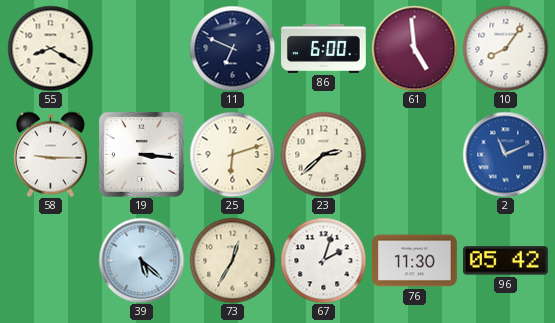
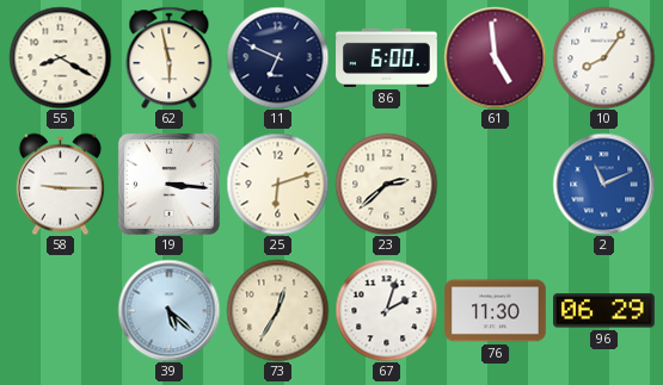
62: none -> 5:58
96: 05:42 -> 06:29
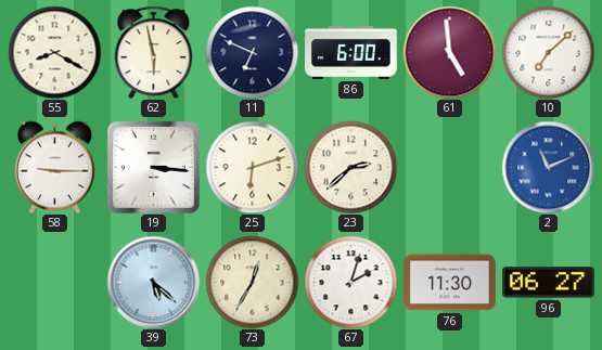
10: 8:06 -> 7:08
96: 06:29 -> 06:27
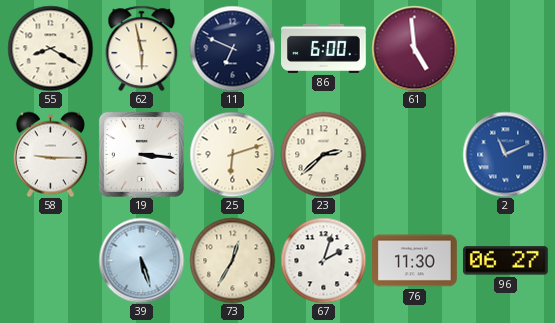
10: 7:08 -> none
39: 5:22 -> 5:27
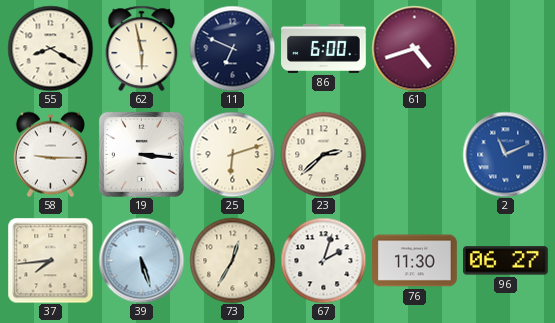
61: 4:59 -> 4:42
37: none -> 7:44
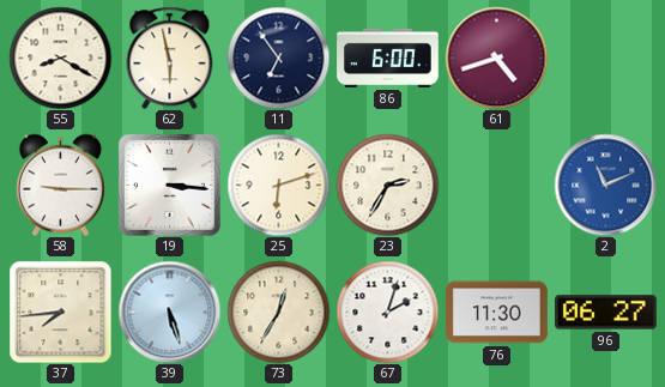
11: 6:49 -> 6:54
23: 2:38 -> 2:35
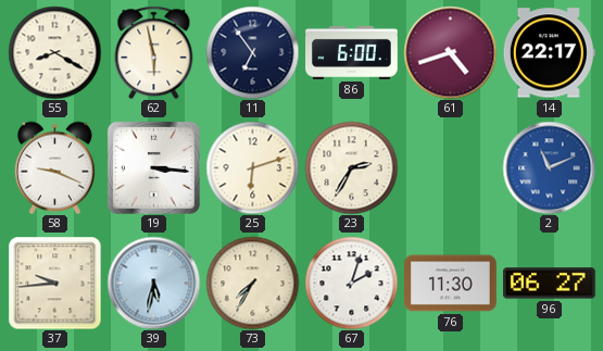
14: none -> 22:17
58: 9:15 -> 9:19
37: 7:44 -> 9:44
39: 5:27 -> 5:32
73: 12:35 -> 7:35
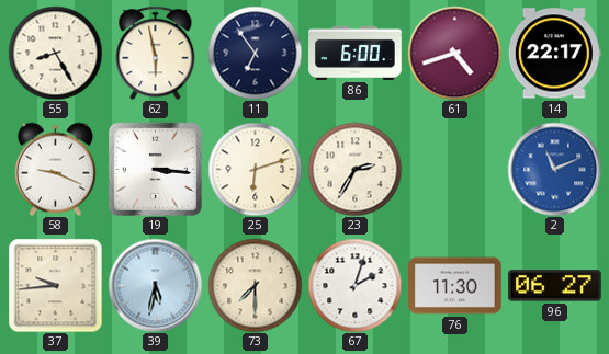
55: 8:20 -> 8:25
73: 7:35 -> 7:30
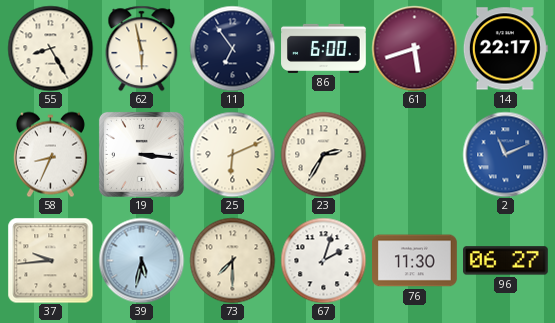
61: 4:42 -> 5:42
58: 9:19 -> 8:34
25: 6:12 -> 6:11
